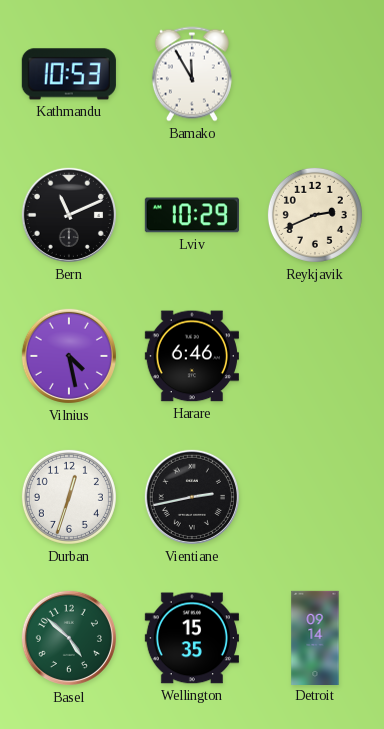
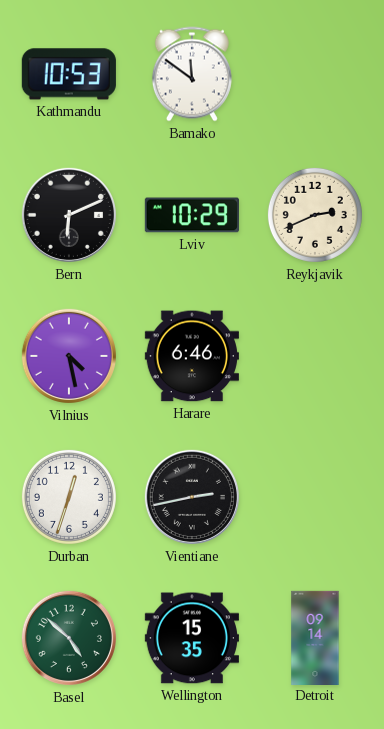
Bamako: 11:55 -> 11:51
Bern: 11:11 -> 6:11
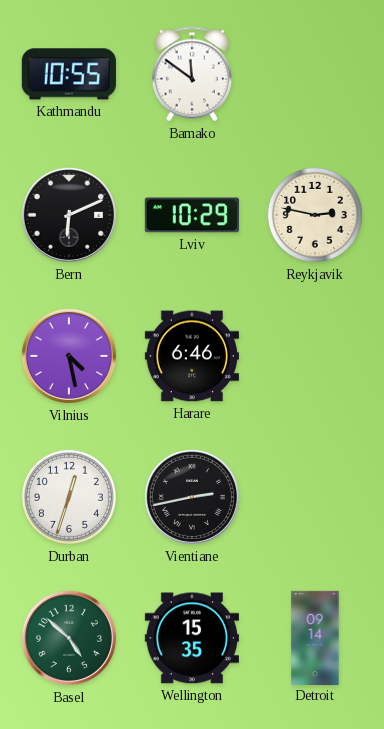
Kathmandu: 10:53 -> 10:55
Reykjavik: 2:41 -> 2:47
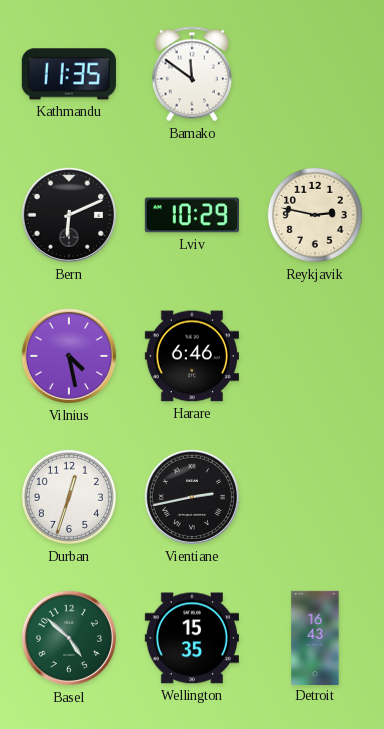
Kathmandu: 10:55 -> 11:35
Detroit: 09:14 -> 16:43
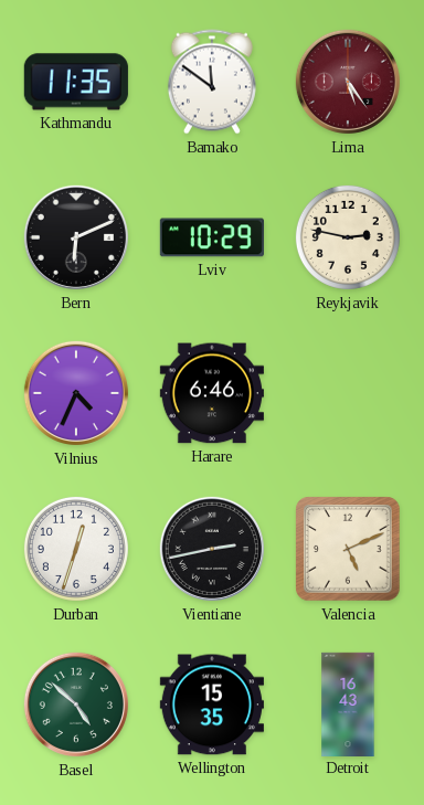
Lima: none -> 5:24
Vilnius: 4:28 -> 4:34
Valencia: none -> 5:11
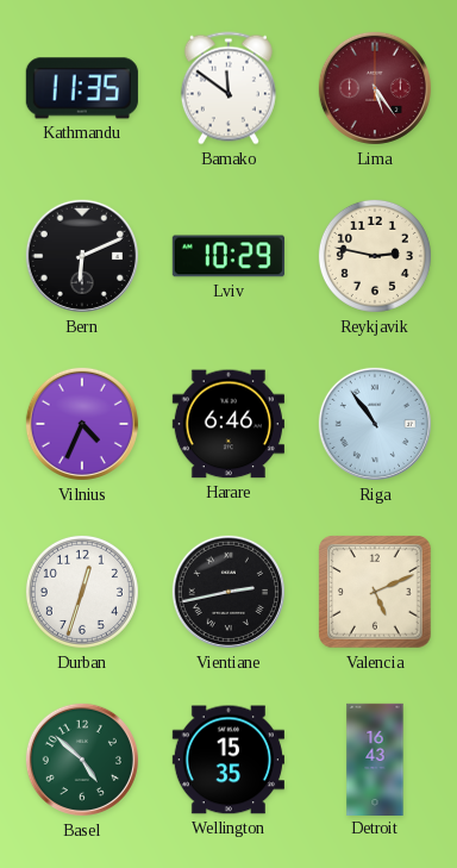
Riga: none -> 10:54
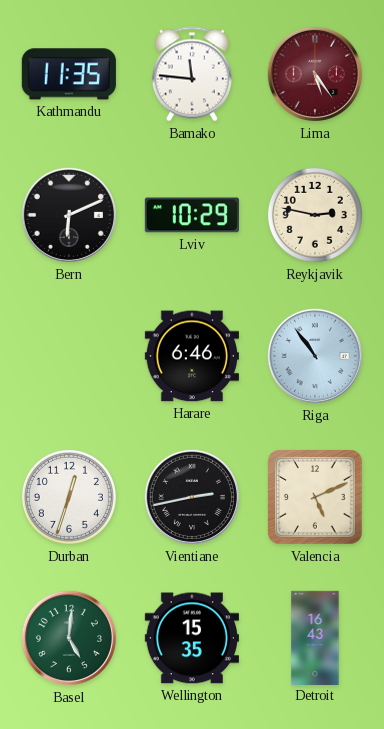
Bamako: 11:51 -> 11:46
Vilnius: 4:34 -> none
Basel: 4:52 -> 5:01
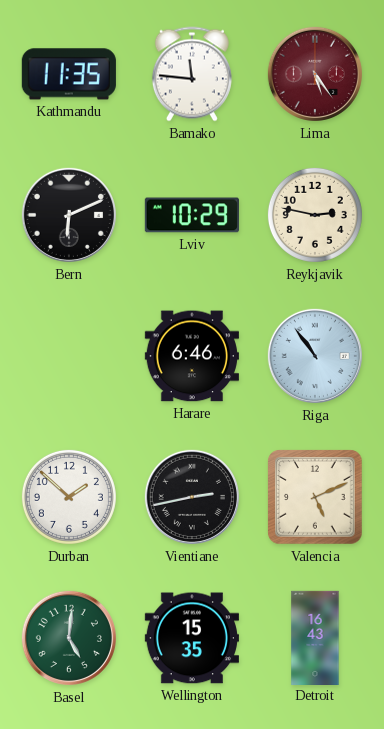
Durban: 12:33 -> 1:52
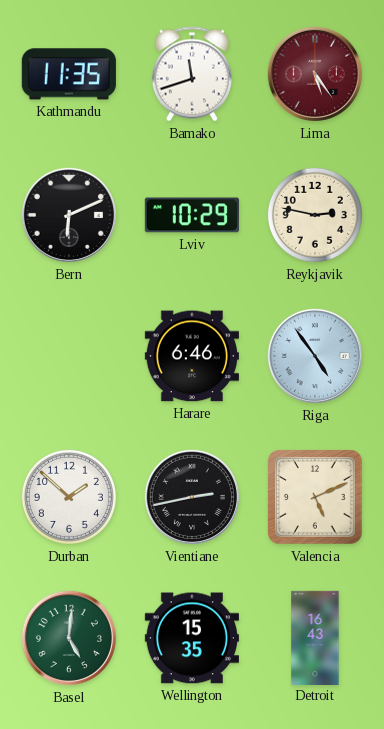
Bamako: 11:46 -> 11:42
Riga: 10:54 -> 4:54
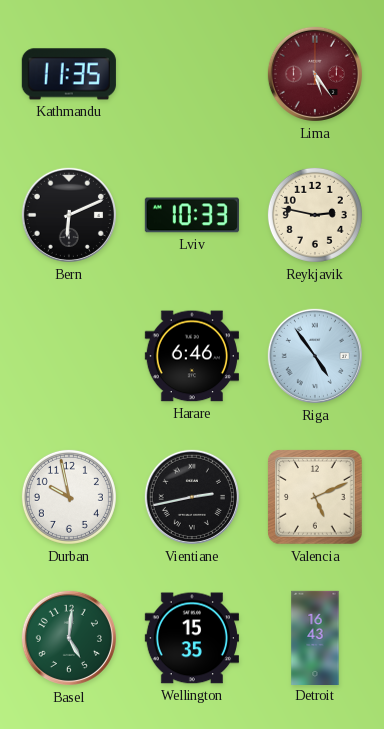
Bamako: 11:42 -> none
Lviv: 10:29 -> 10:33
Durban: 1:52 -> 9:58
